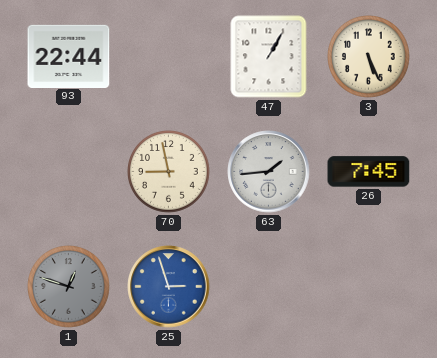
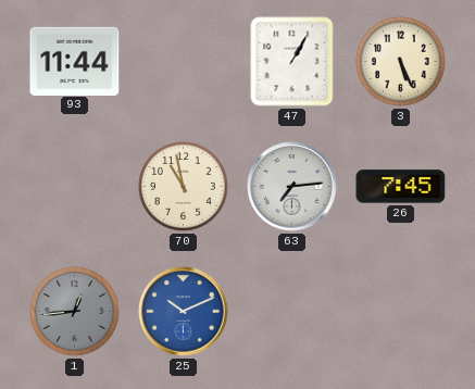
93: 22:44 -> 11:44
70: 8:58 -> 10:58
63: 1:44 -> 7:14
1: 12:48 -> 12:44
25: 2:57 -> 10:11
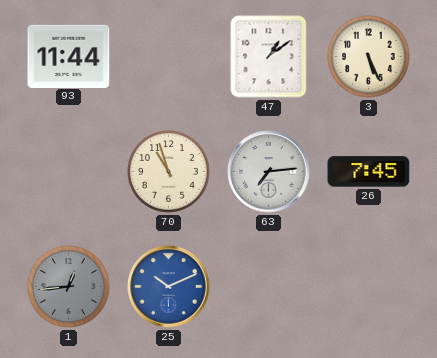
47: 1:05 -> 1:09
70: 10:58 -> 10:57
